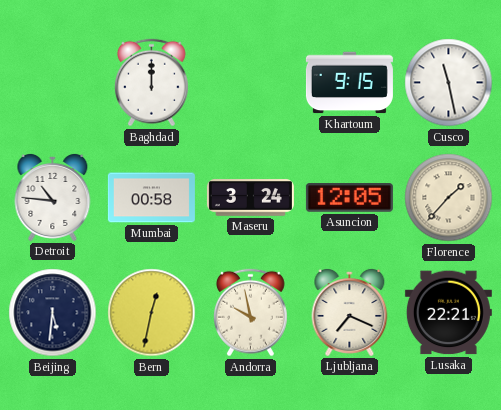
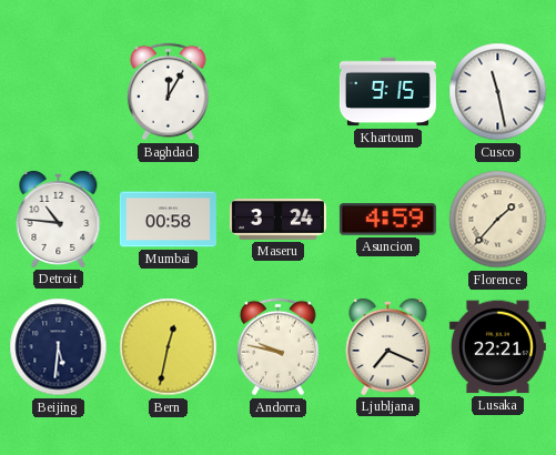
Baghdad: 12:00 -> 12:05
Asuncion: 12:05 -> 4:59
Andorra: 9:58 -> 9:47
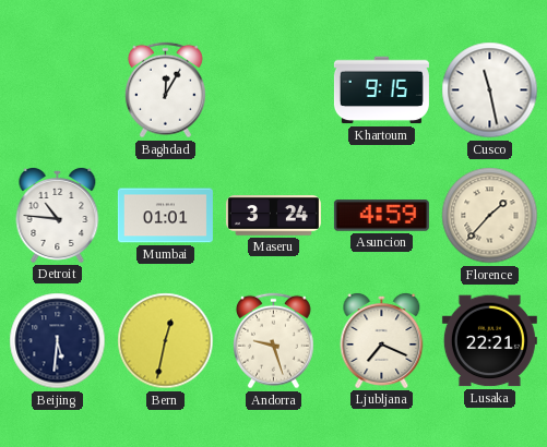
Mumbai: 00:58 -> 01:01
Andorra: 9:47 -> 9:27
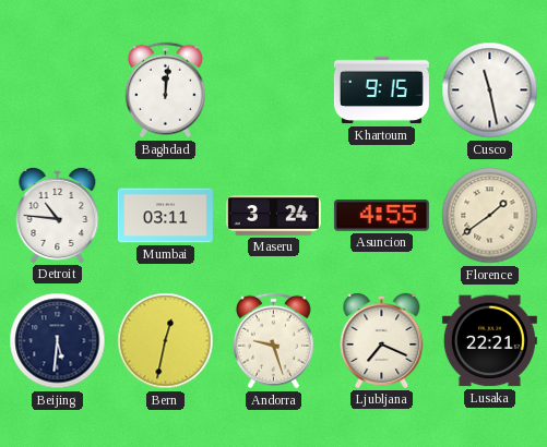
Baghdad: 12:05 -> 12:01
Mumbai: 01:01 -> 03:11
Asuncion: 4:59 -> 4:55
Florence: 1:37 -> 1:39
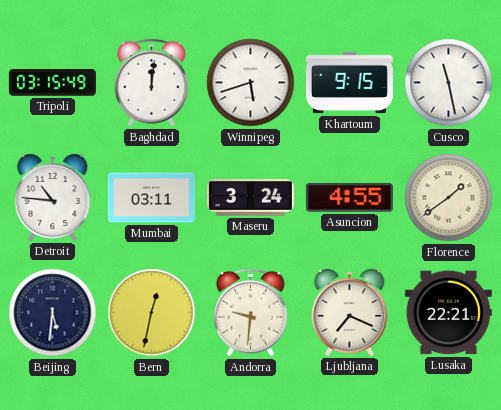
Tripoli: none -> 03:15
Winnipeg: none -> 5:42
Andorra: 9:27 -> 9:31
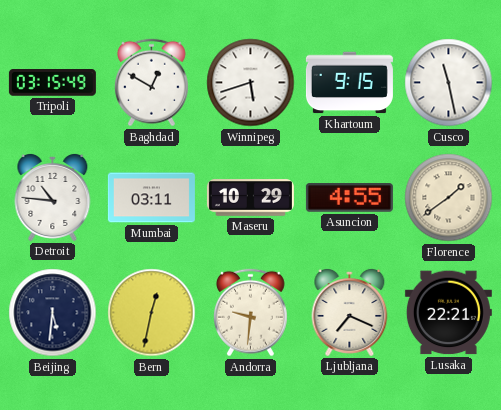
Baghdad: 12:01 -> 12:50
Maseru: 3:24 -> 10:29
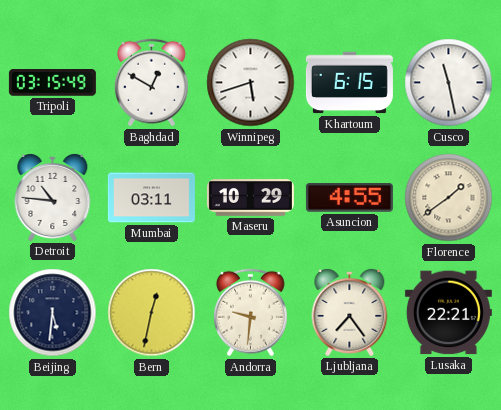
Khartoum: 9:15 -> 6:15
Ljubljana: 7:19 -> 7:24
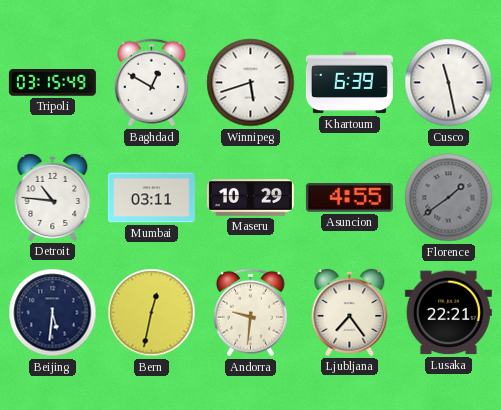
Khartoum: 6:15 -> 6:39
Florence dial: cream -> grey
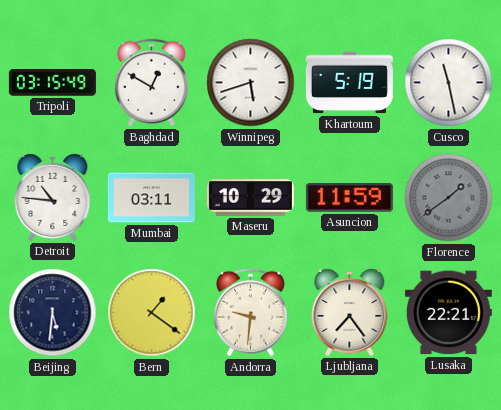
Khartoum: 6:39 -> 5:19
Asuncion: 4:55 -> 11:59
Bern: 12:32 -> 1:21
